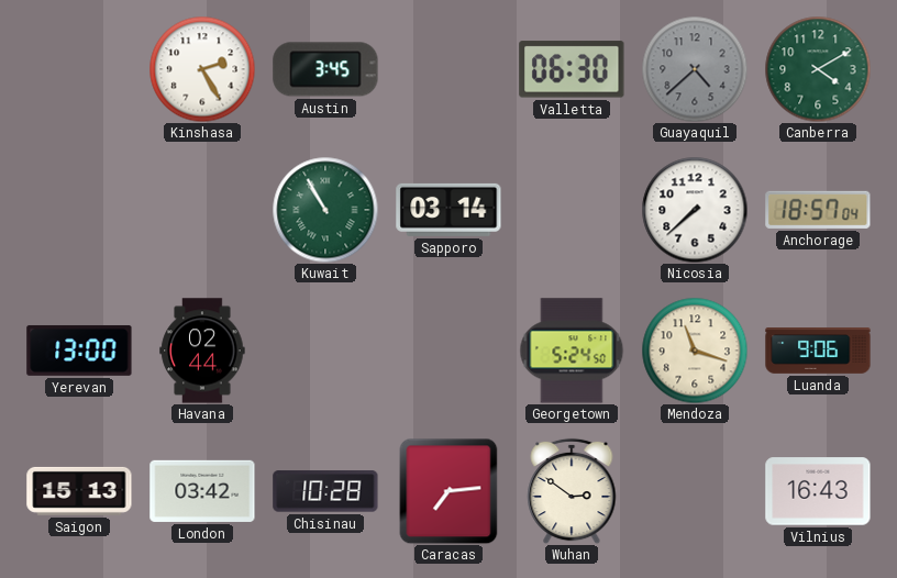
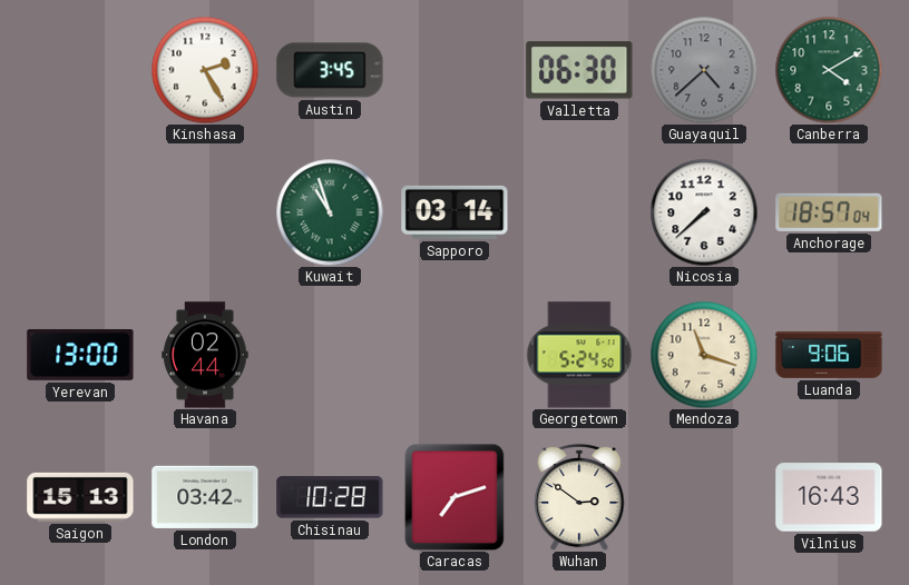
Kuwait: 10:55 -> 10:57
Caracas: 7:14 -> 7:12
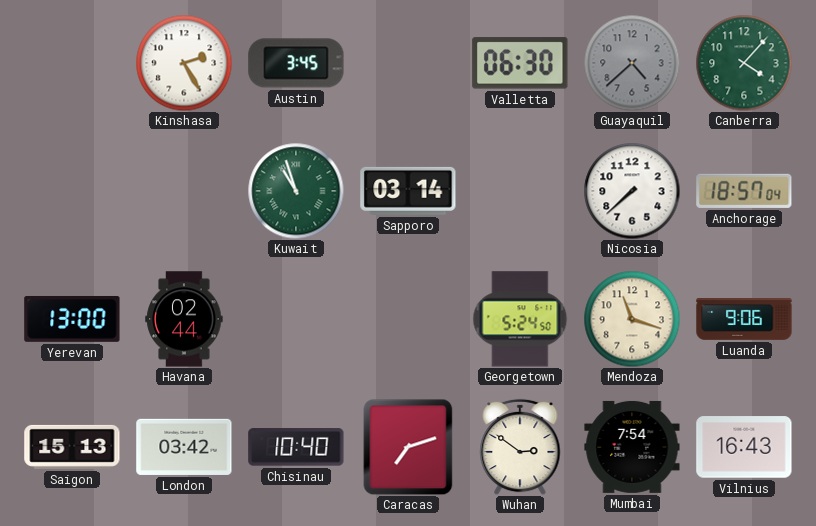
Canberra: 4:10 -> 4:07
Chisinau: 10:28 -> 10:40
Mumbai: none -> 7:54
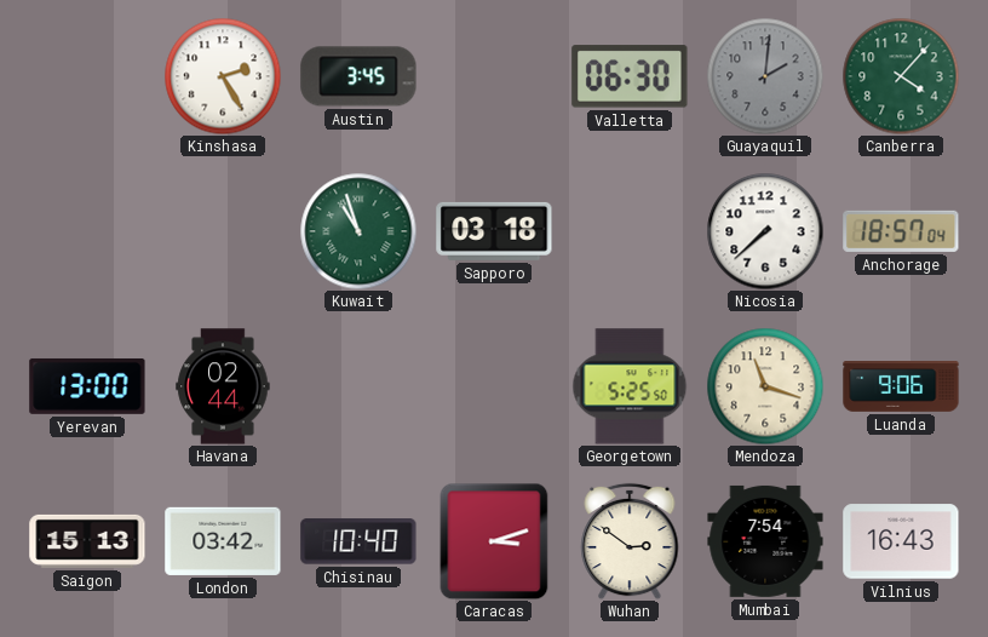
Guayaquil: 4:38 -> 2:01
Sapporo: 03:14 -> 03:18
Georgetown: 5:24 -> 5:25
Caracas: 7:12 -> 3:12
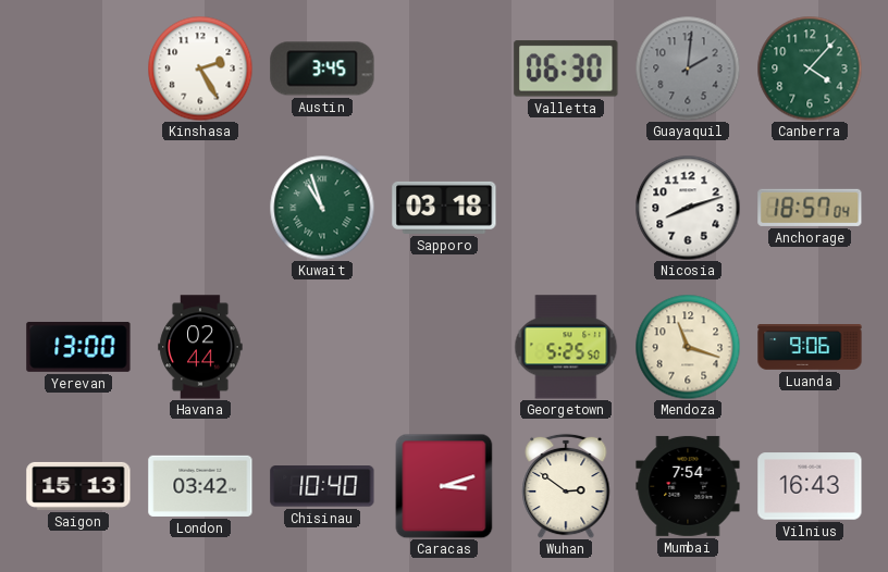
Nicosia: 7:38 -> 8:12
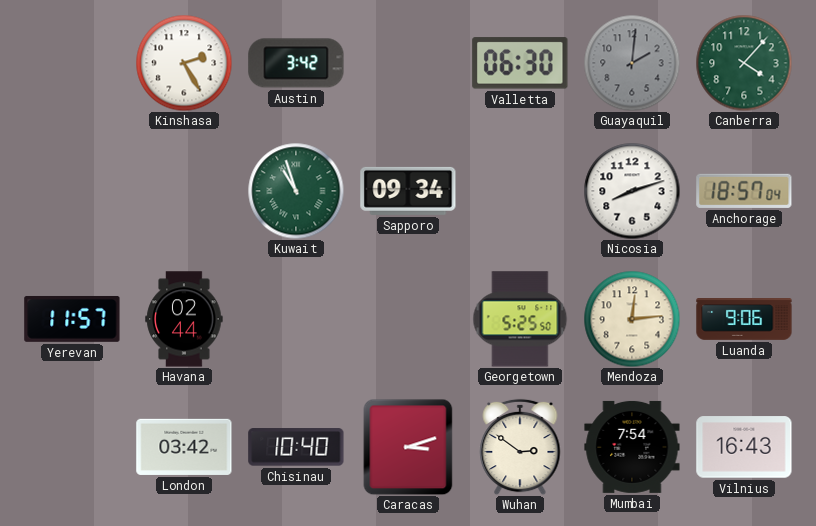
Austin: 3:45 -> 3:42
Sapporo: 03:18 -> 09:34
Yerevan: 13:00 -> 11:57
Mendoza: 11:18 -> 12:14
Saigon: 15:13 -> none
